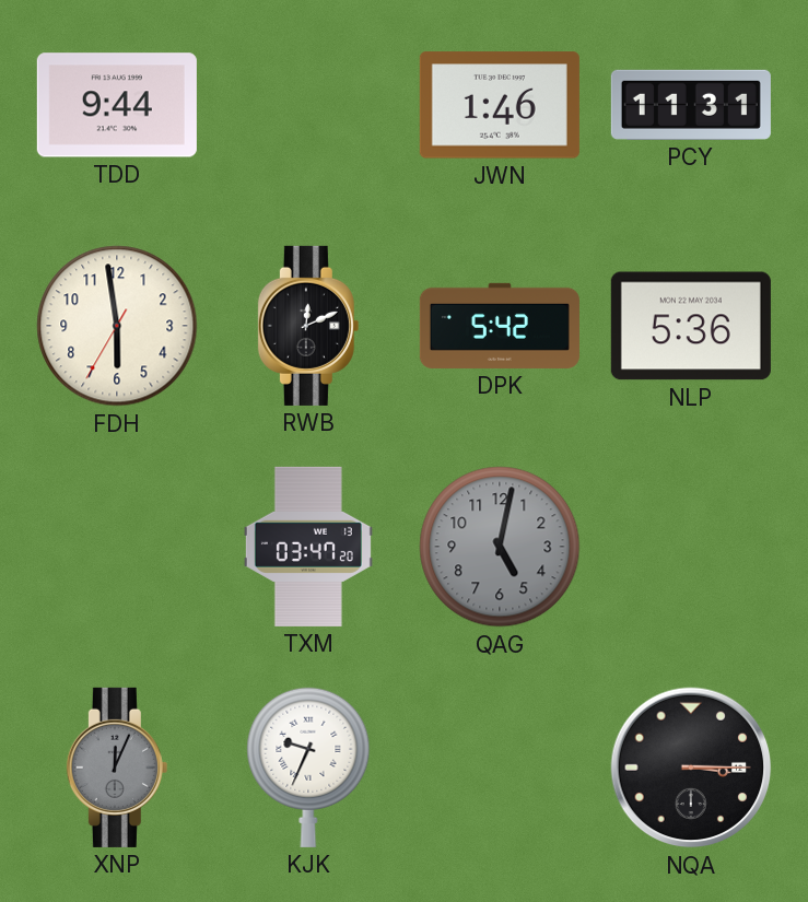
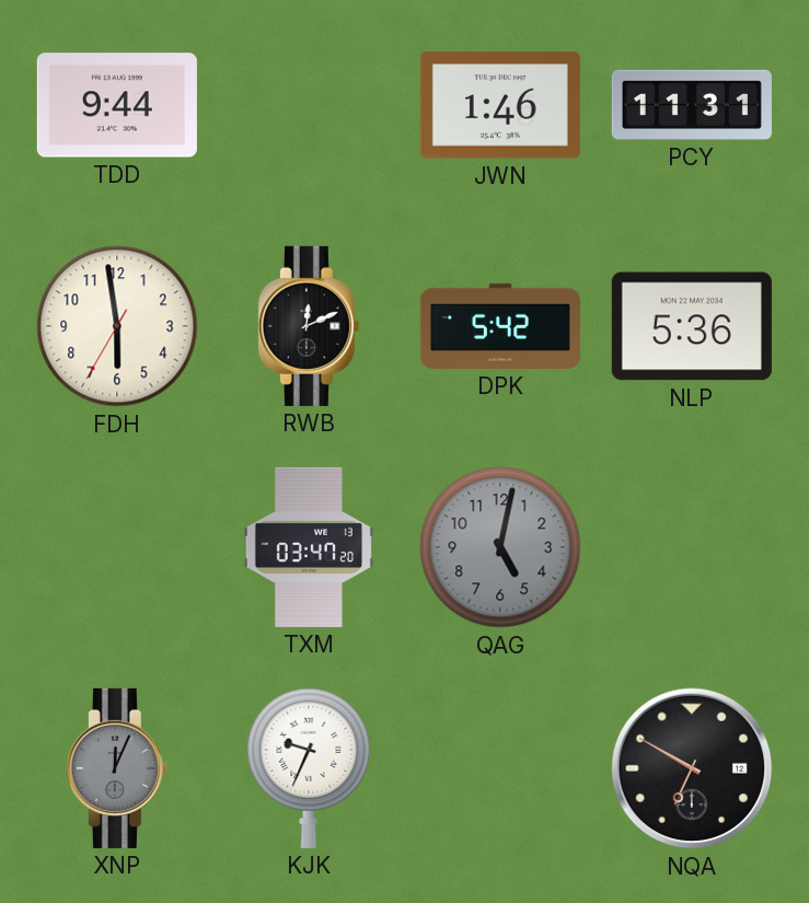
NQA: 3:15 -> 6:50
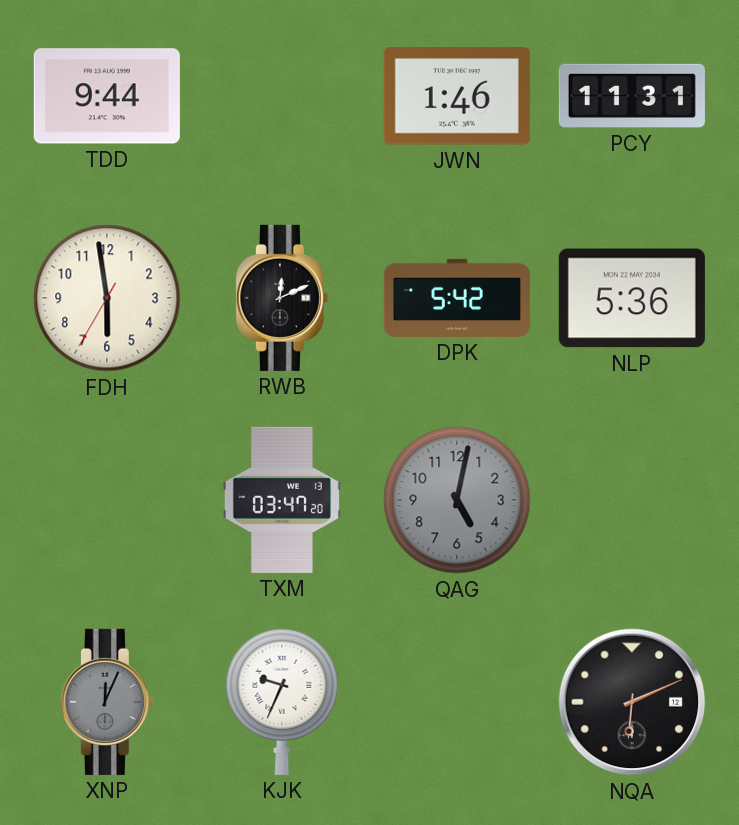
NQA: 6:50 -> 6:11
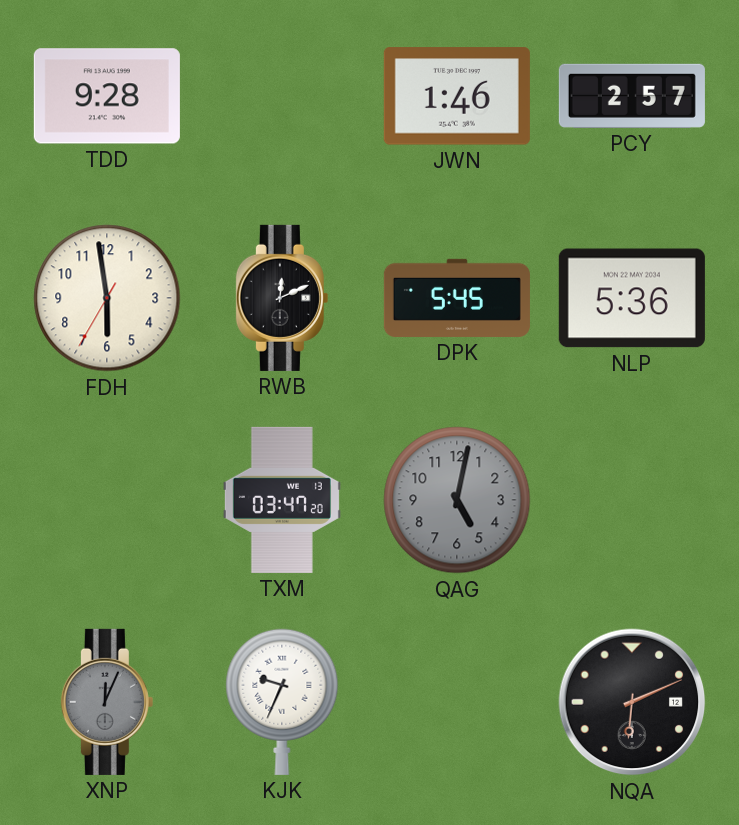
TDD: 9:44 -> 9:28
PCY: 11:31 -> 2:57
DPK: 5:42 -> 5:45
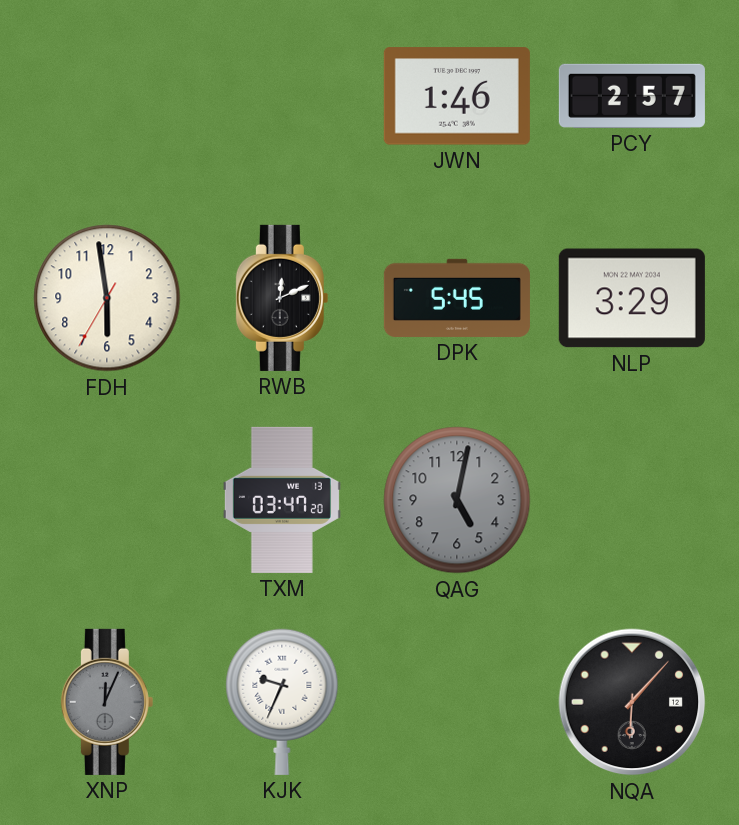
TDD: 9:28 -> none
NLP: 5:36 -> 3:29
NQA: 6:11 -> 6:07
